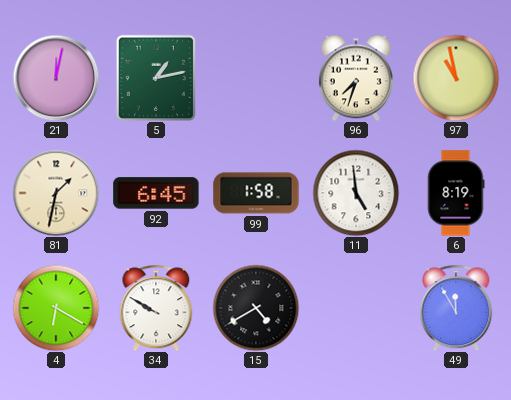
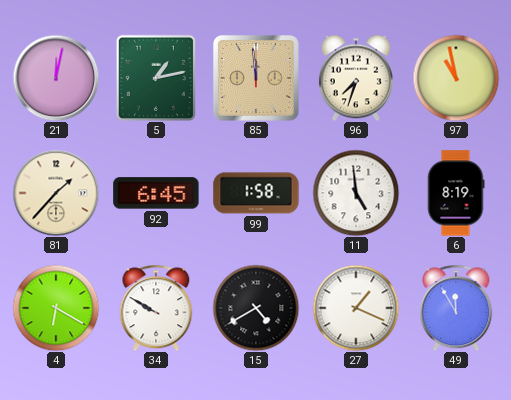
85: none -> 11:59
81: 1:32 -> 1:37
27: none -> 1:19
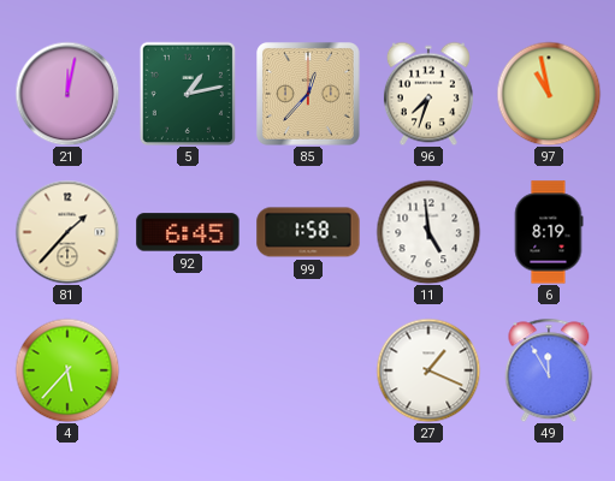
85: 11:59 -> 12:37
4: 6:20 -> 5:37
34: 9:50 -> none
15: 4:40 -> none
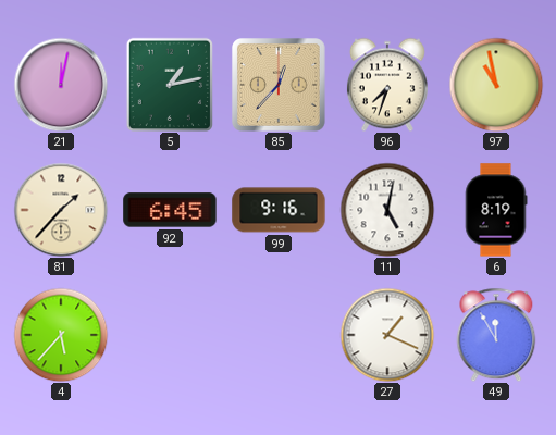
99: 1:58 -> 9:16
11: 4:59 -> 5:02
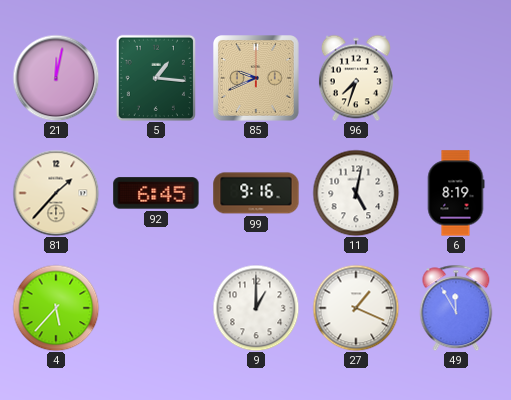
5: 1:13 -> 1:16
85: 12:37 -> 9:41
97: 10:58 -> none
9: none -> 1:00
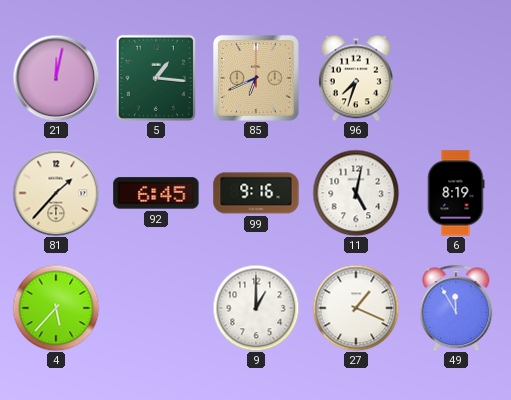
85: 9:41 -> 6:41
